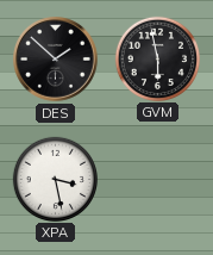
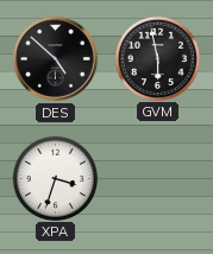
DES: 1:52 -> 4:52
XPA: 3:28 -> 3:33
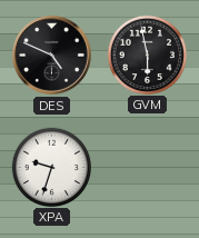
DES: 4:52 -> 4:49
XPA: 3:33 -> 9:33
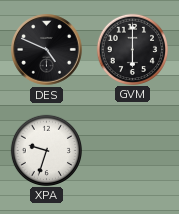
GVM: 5:58 -> 6:00
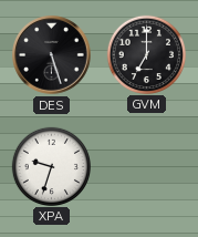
DES: 4:49 -> 5:27
GVM: 6:00 -> 7:00
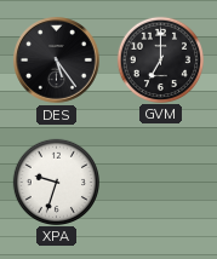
DES: 5:27 -> 5:24
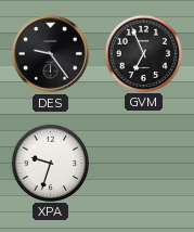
DES: 5:24 -> 9:24
GVM: 7:00 -> 6:56
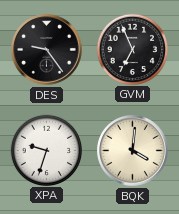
BQK: none -> 4:01
